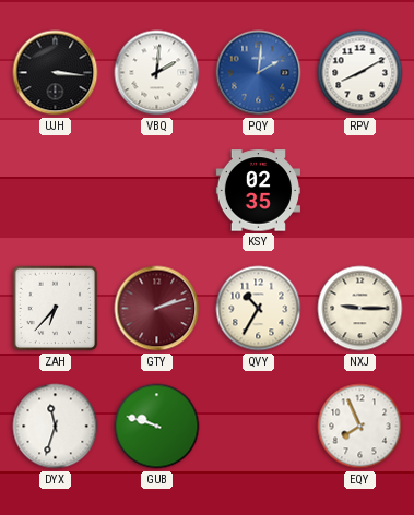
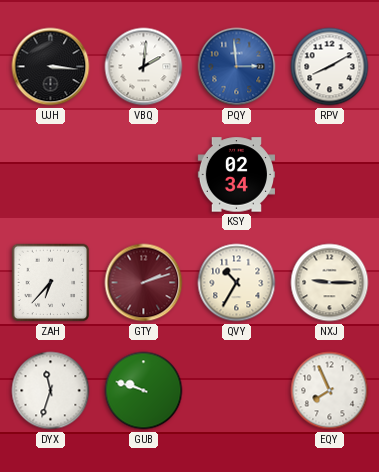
PQY: 2:01 -> 2:59
KSY: 02:35 -> 02:34
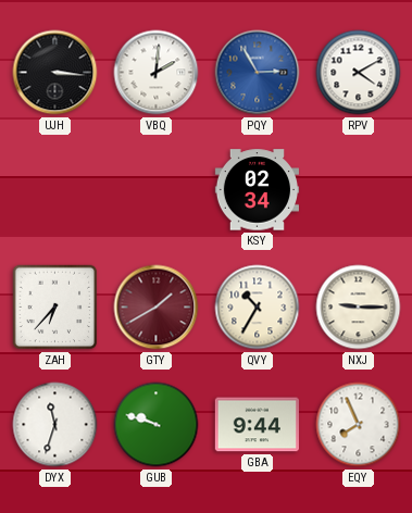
PQY: 2:59 -> 2:55
RPV: 8:10 -> 4:10
GTY: 2:12 -> 1:40
GBA: none -> 9:44
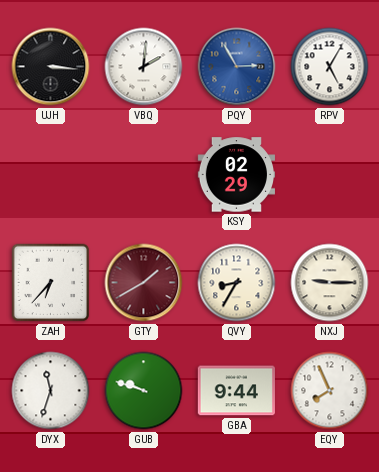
RPV: 4:10 -> 5:05
KSY: 02:34 -> 02:29
QVY: 10:35 -> 8:35
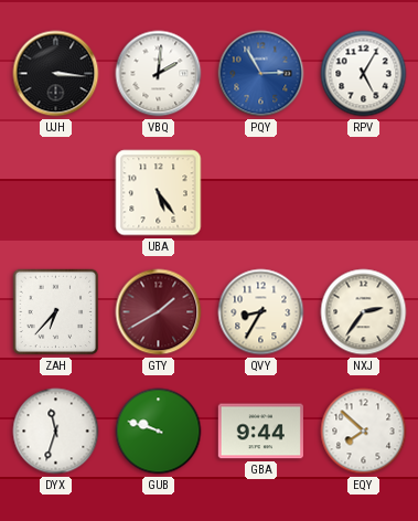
UBA: none -> 5:24
KSY: 02:29 -> none
NXJ: 9:15 -> 2:36
EQY: 7:56 -> 7:52
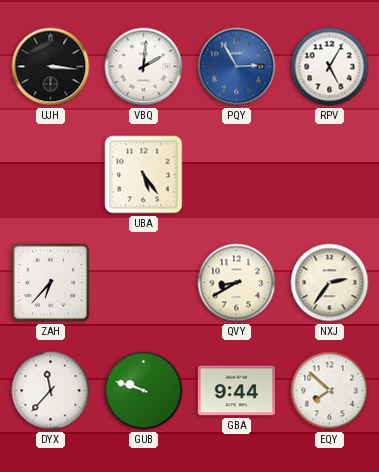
GTY: 1:40 -> none
QVY: 8:35 -> 8:40
DYX: 11:33 -> 11:37
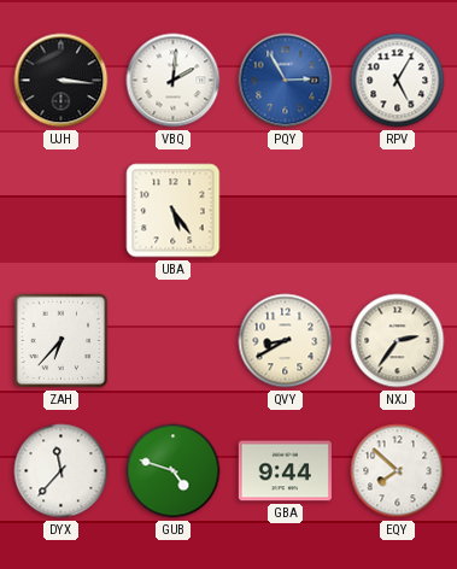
GUB: 9:48 -> 4:48
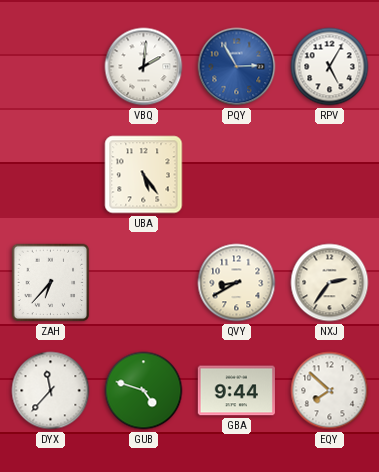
UJH: 3:16 -> none
